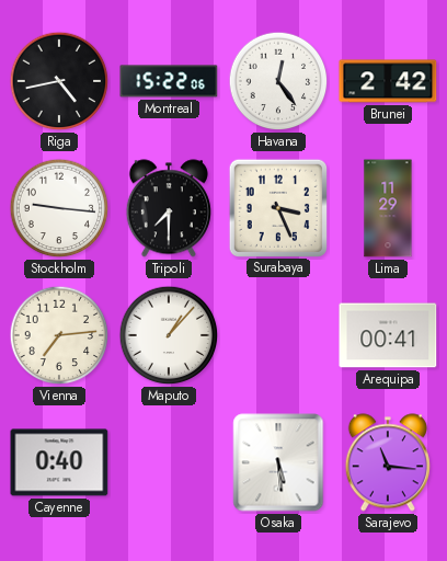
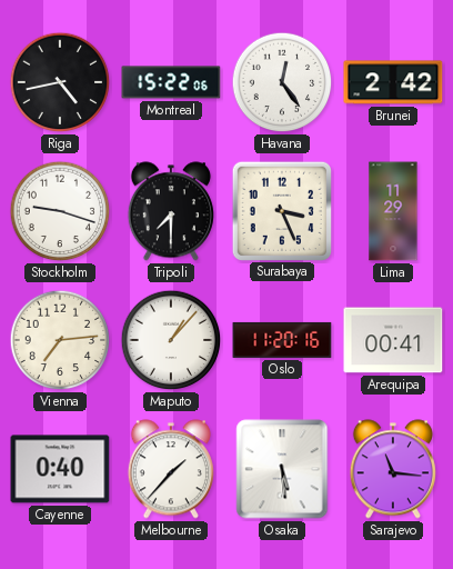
Stockholm: 9:16 -> 9:18
Oslo: none -> 11:20
Melbourne: none -> 1:37
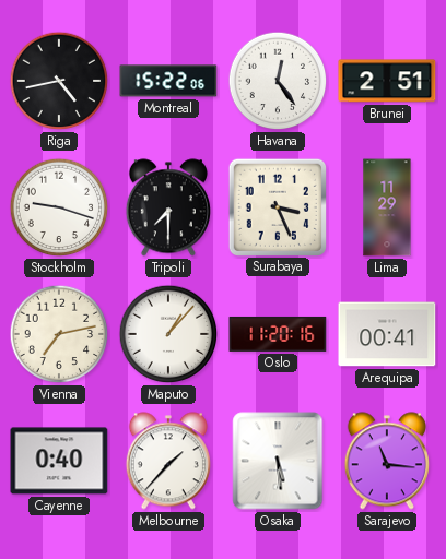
Brunei: 2:42 -> 2:51
Vienna: 7:14 -> 7:13
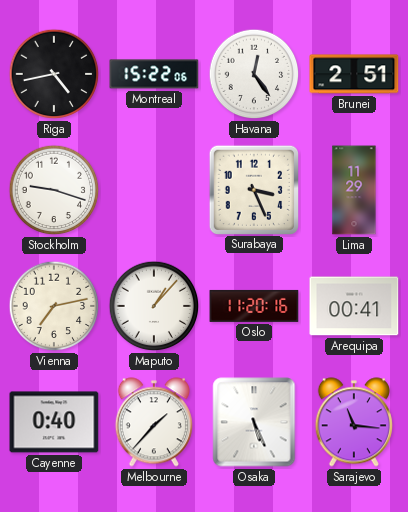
Tripoli: 7:30 -> none
Osaka: 5:29 -> 5:26
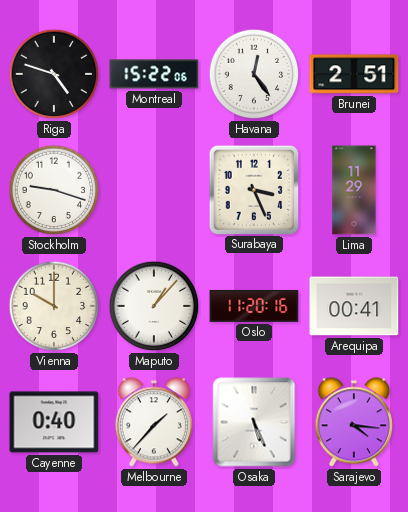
Riga: 4:43 -> 4:48
Vienna: 7:13 -> 10:00
Sarajevo: 11:16 -> 4:16
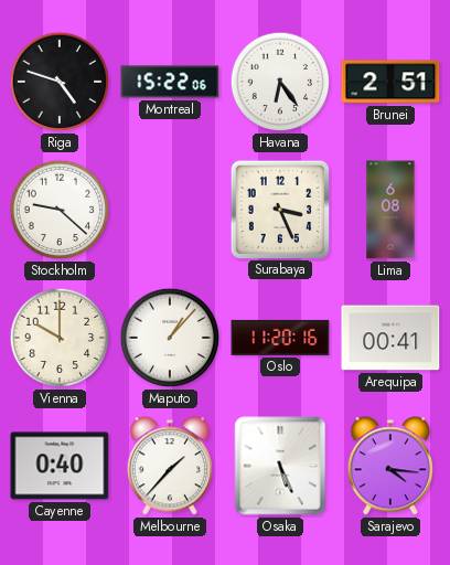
Havana: 12:24 -> 6:24
Stockholm: 9:18 -> 9:22
Lima: 11:29 -> 6:08
